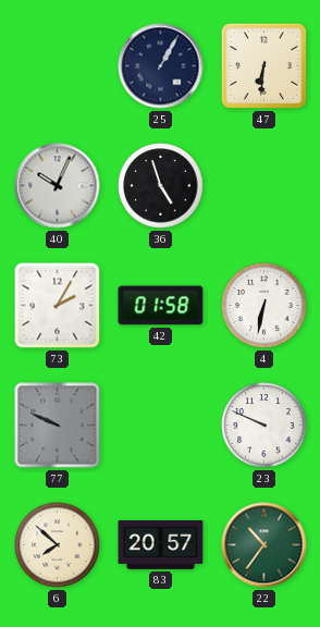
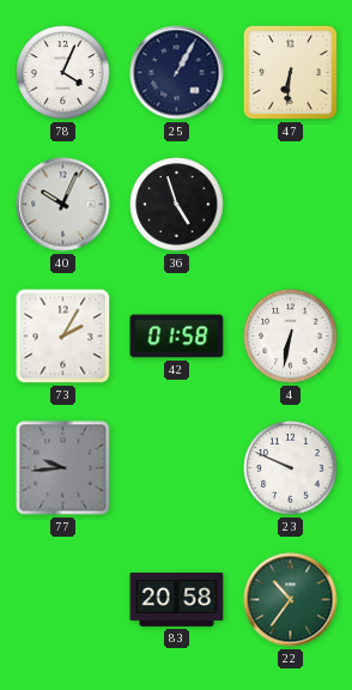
78: none -> 4:04
77: 9:49 -> 9:44
6: 7:52 -> none
83: 20:57 -> 20:58
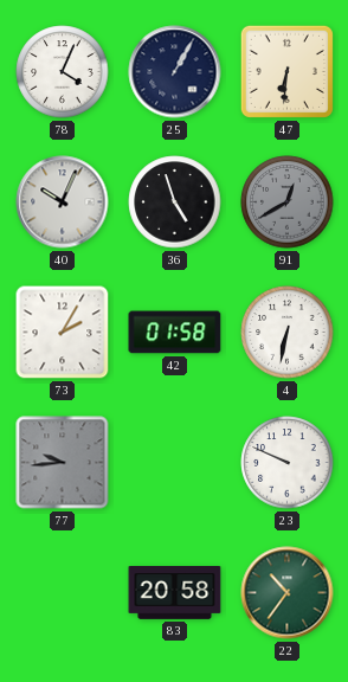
91: none -> 12:40
